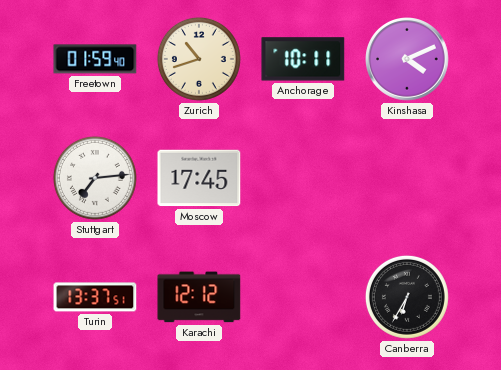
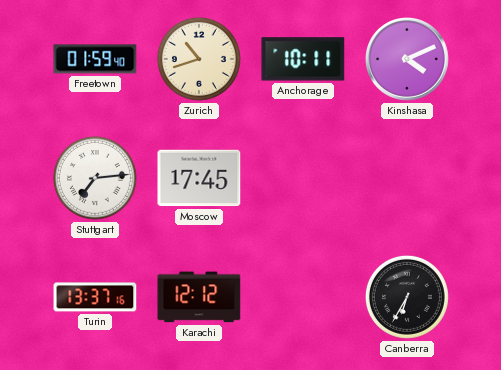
Turin: 13:37:51 -> 13:37:16
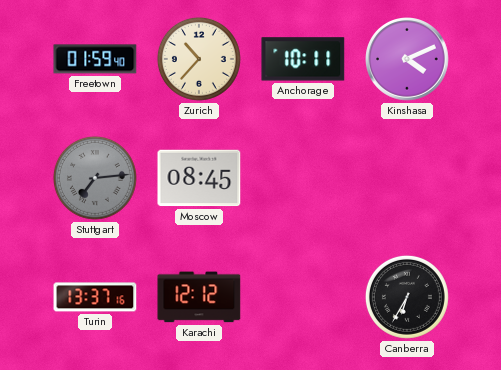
Zurich: 10:42 -> 10:37
Stuttgart dial: white -> grey
Moscow: 17:45 -> 08:45
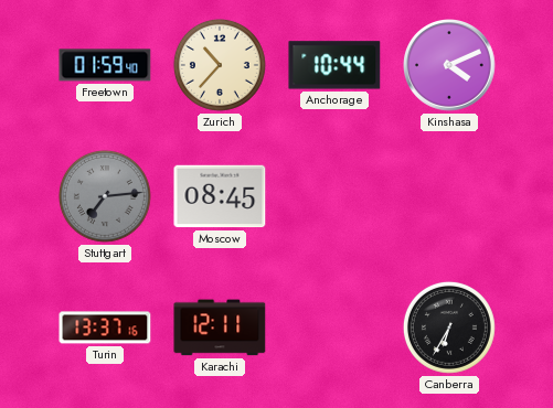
Anchorage: 10:11 -> 10:44
Karachi: 12:12 -> 12:11
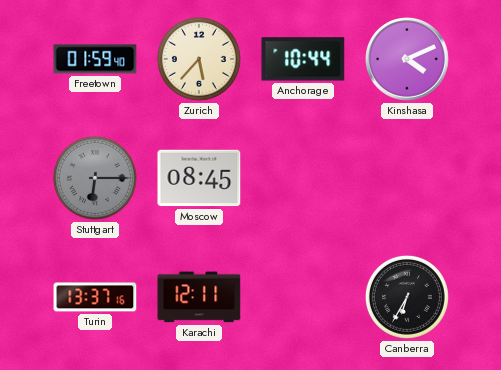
Zurich: 10:37 -> 5:37
Stuttgart: 7:14 -> 6:15
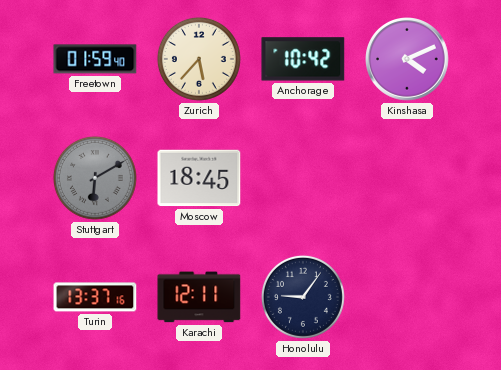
Anchorage: 10:44 -> 10:42
Stuttgart: 6:15 -> 6:10
Moscow: 08:45 -> 18:45
Honolulu: none -> 9:06
Canberra: 6:35 -> none
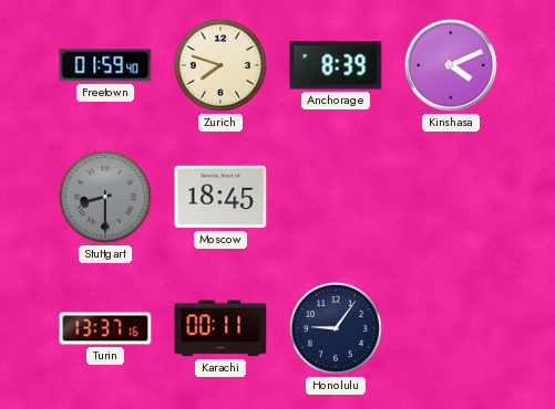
Zurich: 5:37 -> 7:48
Anchorage: 10:42 -> 8:39
Stuttgart: 6:10 -> 8:30
Karachi: 12:11 -> 00:11
